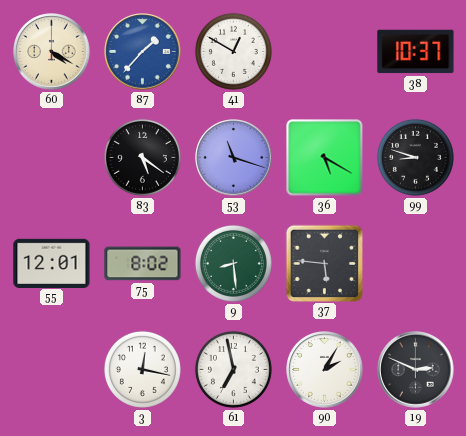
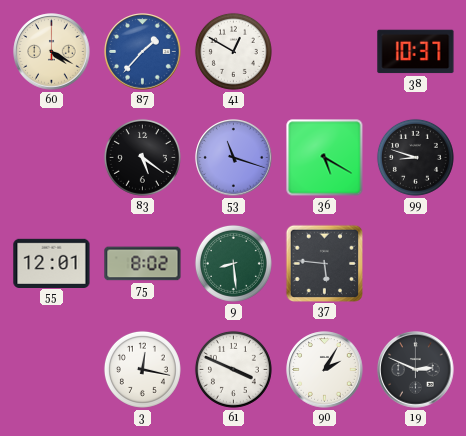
61: 6:58 -> 3:49
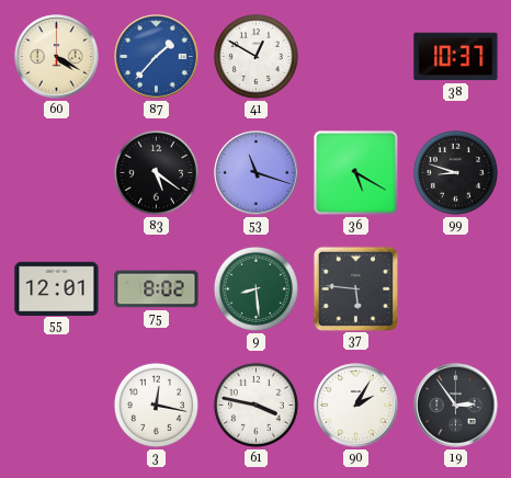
61: 3:49 -> 3:47
19: 2:49 -> 2:54
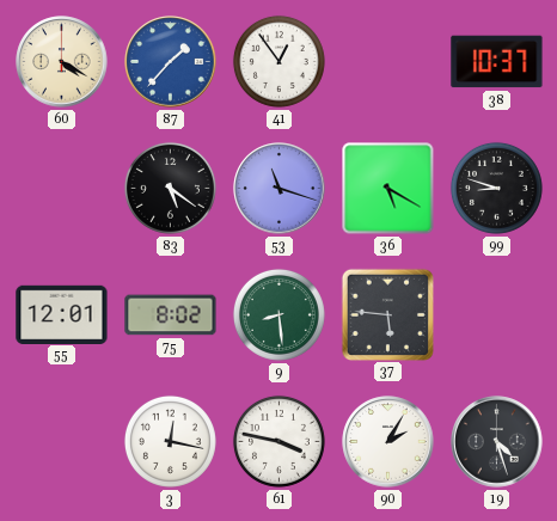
41: 12:50 -> 12:54
19: 2:54 -> 4:27
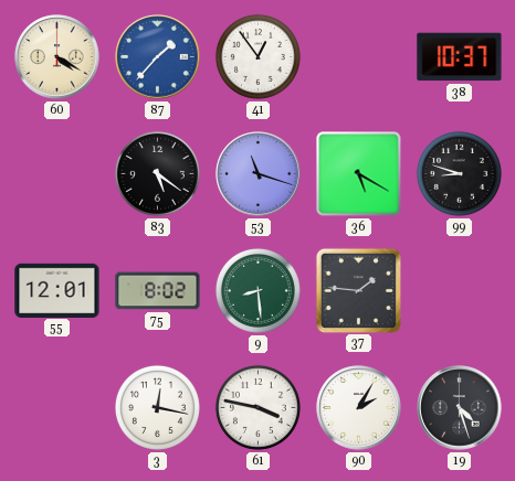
37: 5:46 -> 1:46
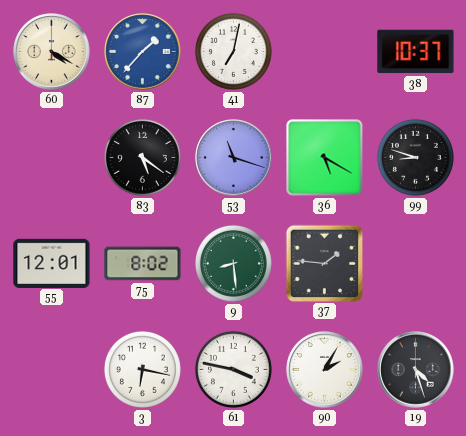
41: 12:54 -> 7:02
3: 12:17 -> 6:17
